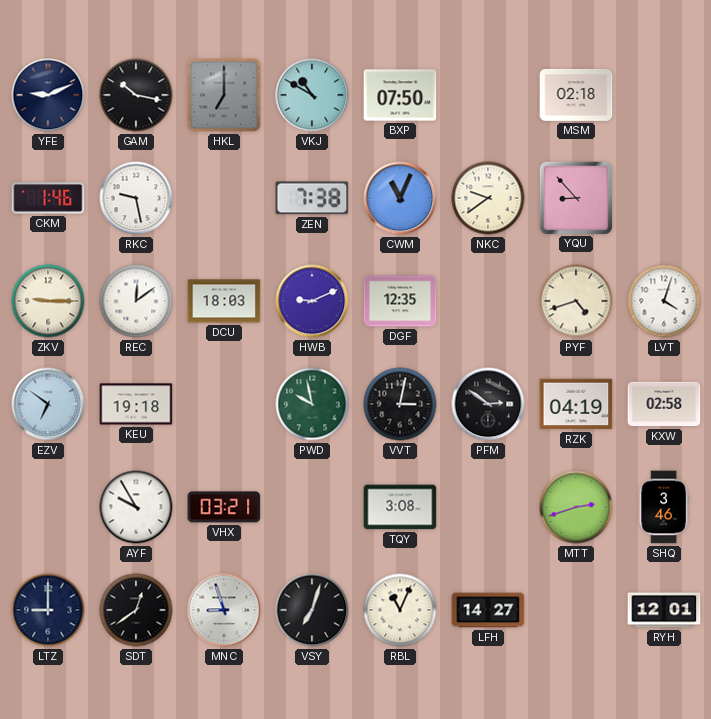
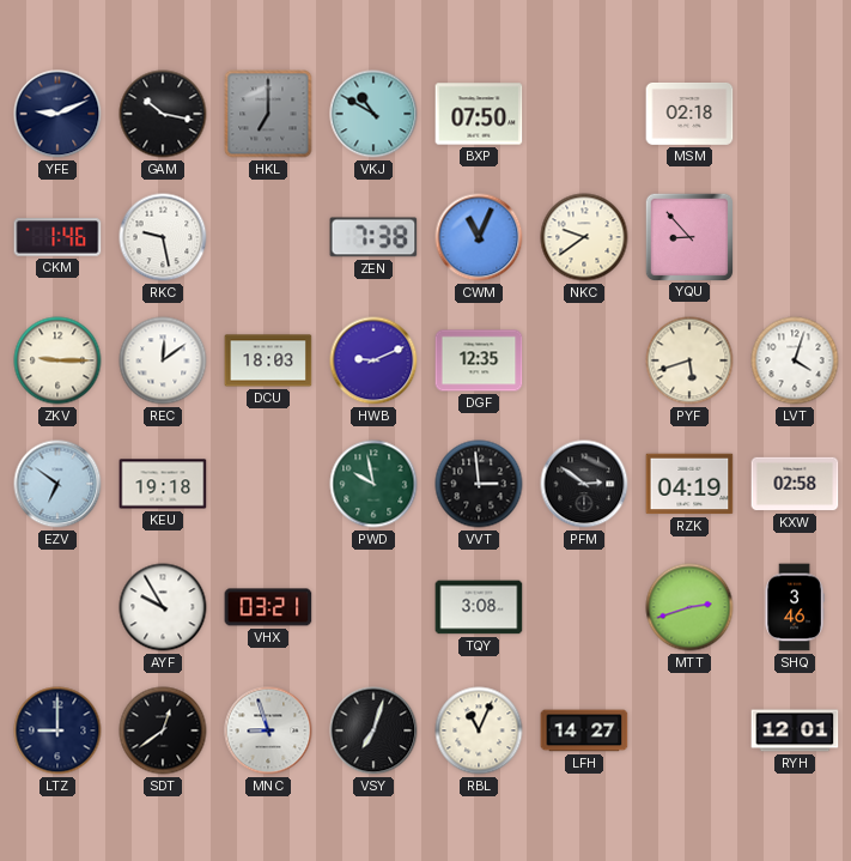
PYF: 4:42 -> 5:42
VVT: 3:02 -> 2:59
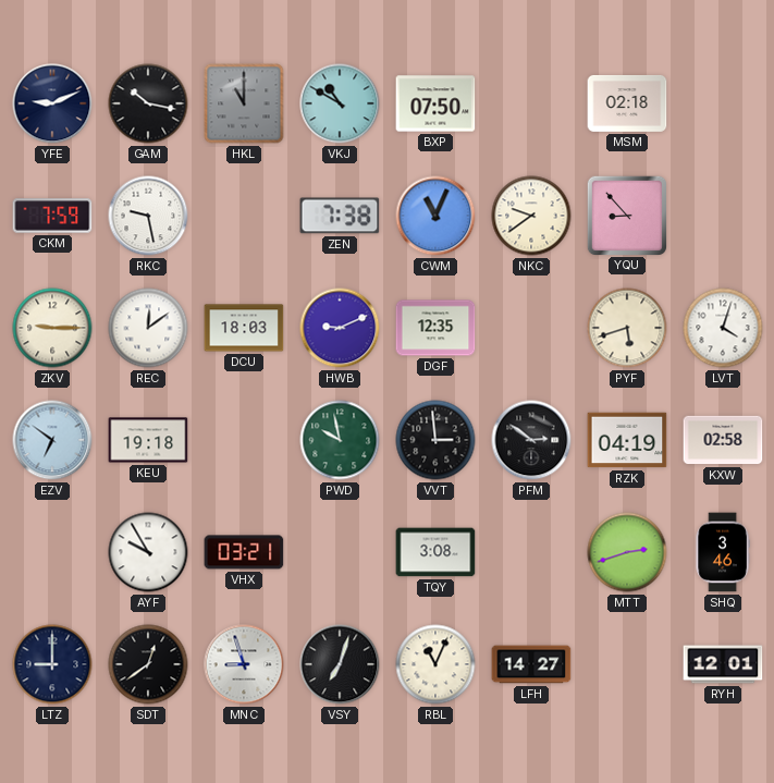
HKL: 7:00 -> 11:00
CKM: 1:46 -> 7:59
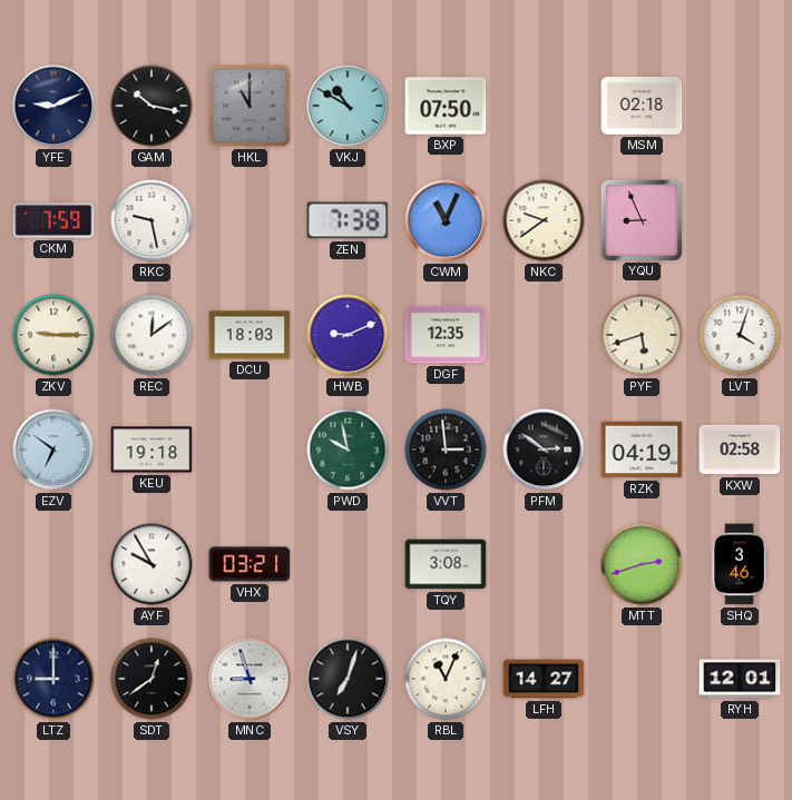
YQU: 8:53 -> 8:56
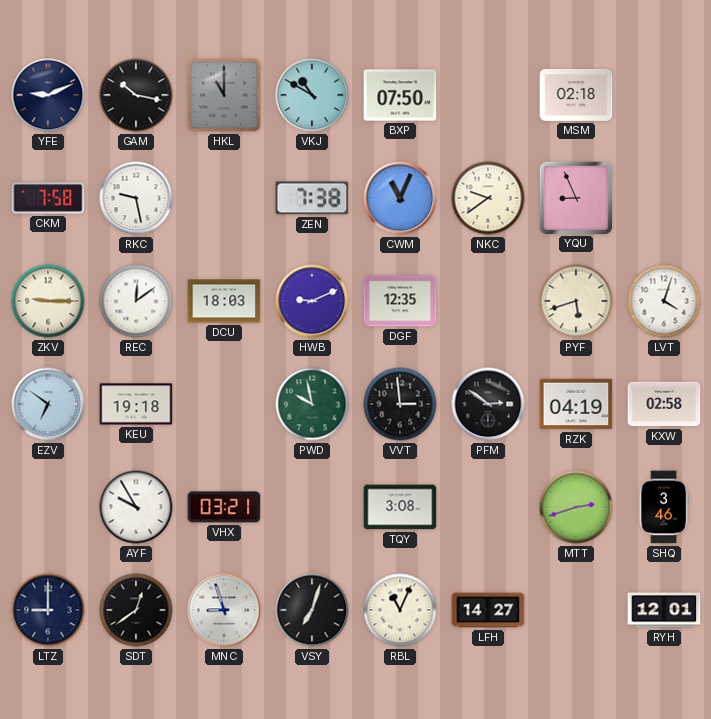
CKM: 7:59 -> 7:58
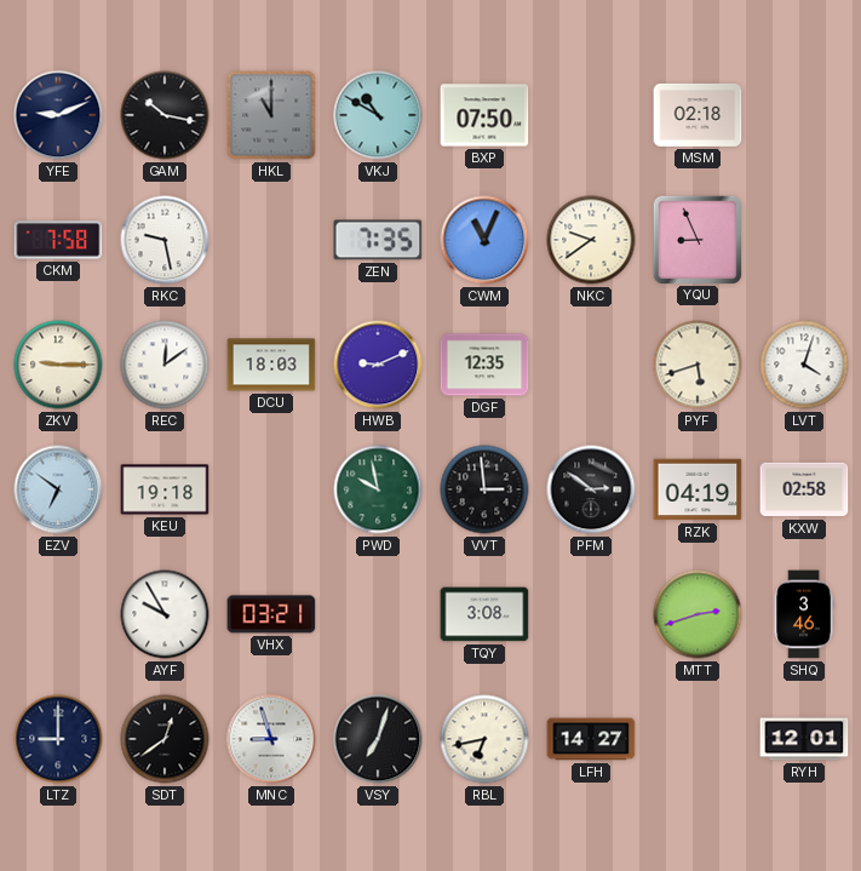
ZEN: 7:38 -> 7:35
RBL: 11:04 -> 6:43
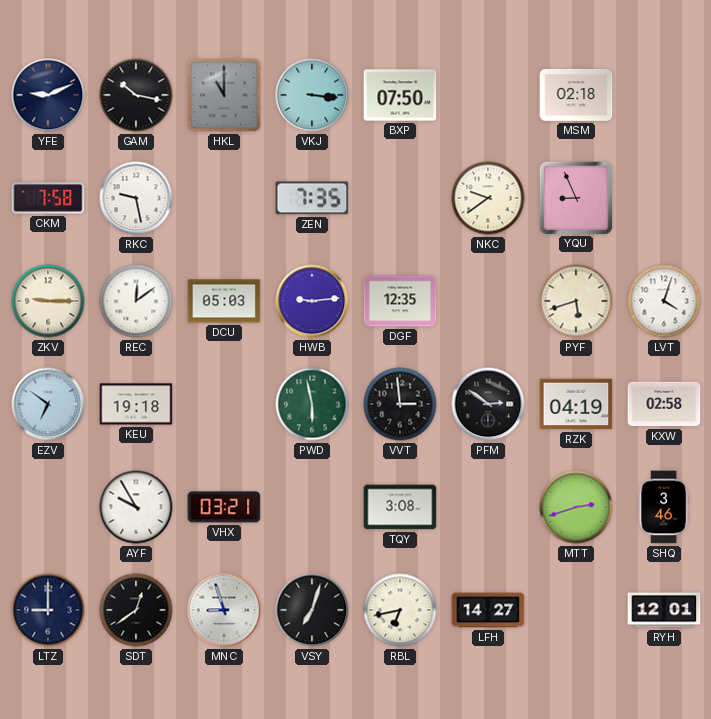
VKJ: 10:50 -> 3:16
CWM: 11:04 -> none
DCU: 18:03 -> 05:03
HWB: 9:11 -> 9:14
PWD: 9:58 -> 5:58
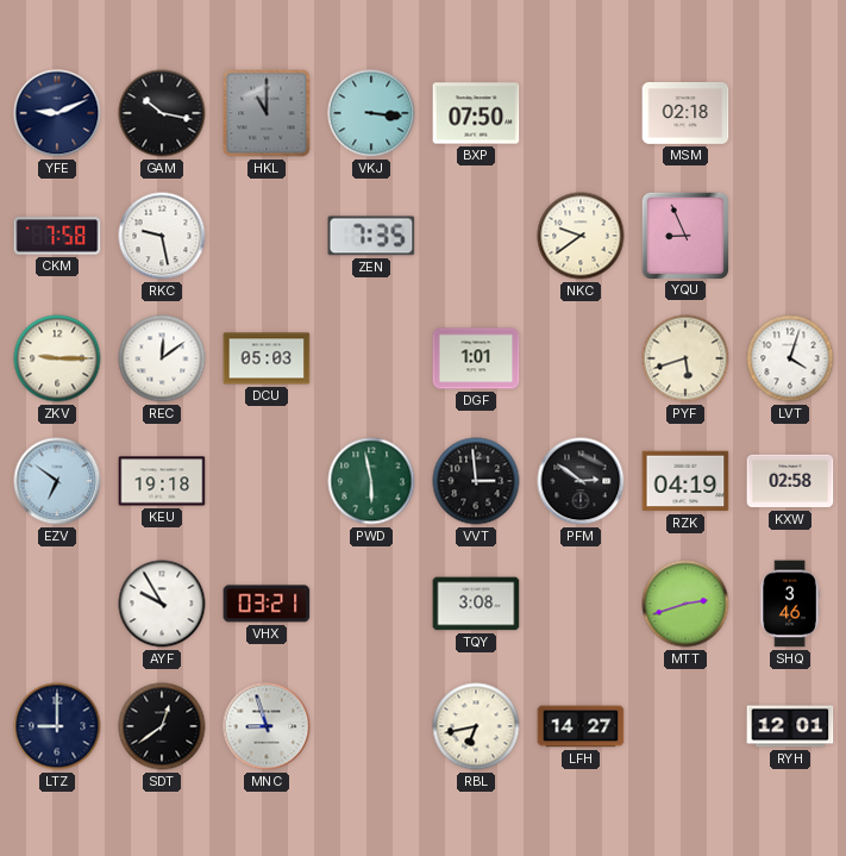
HWB: 9:14 -> none
DGF: 12:35 -> 1:01
VSY: 7:03 -> none
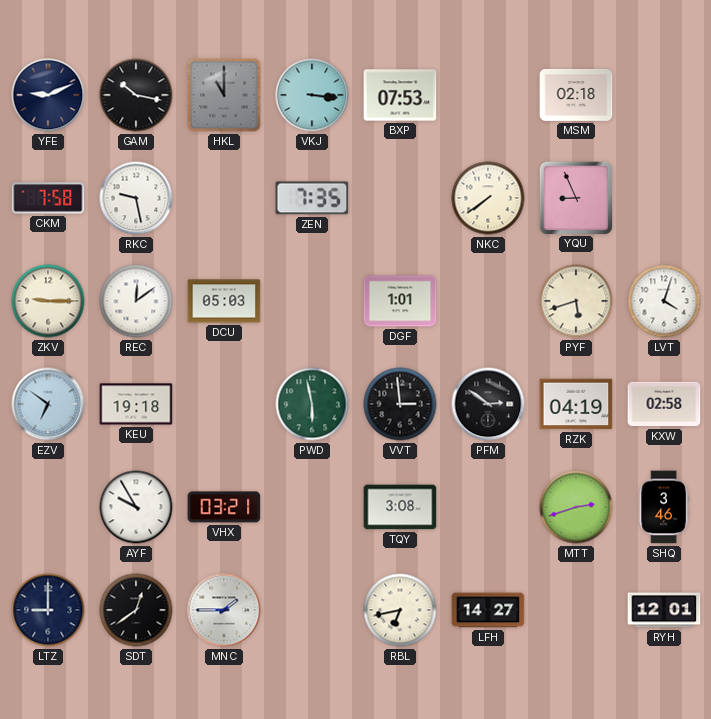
BXP: 07:50 -> 07:53
NKC: 9:39 -> 7:39
MNC: 8:57 -> 1:45
